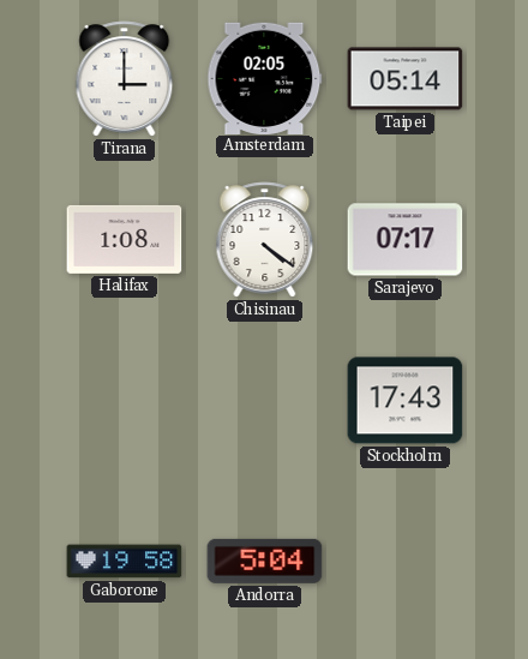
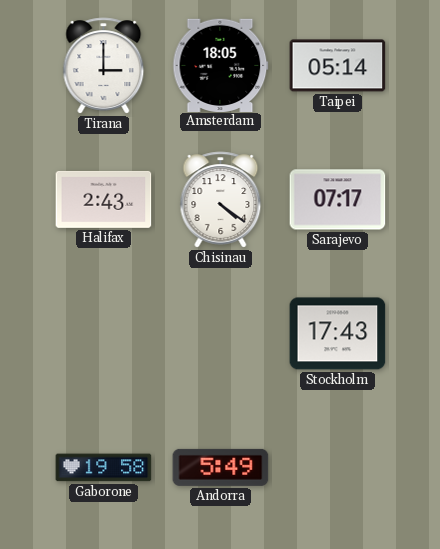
Amsterdam: 02:05 -> 18:05
Halifax: 1:08 -> 2:43
Andorra: 5:04 -> 5:49
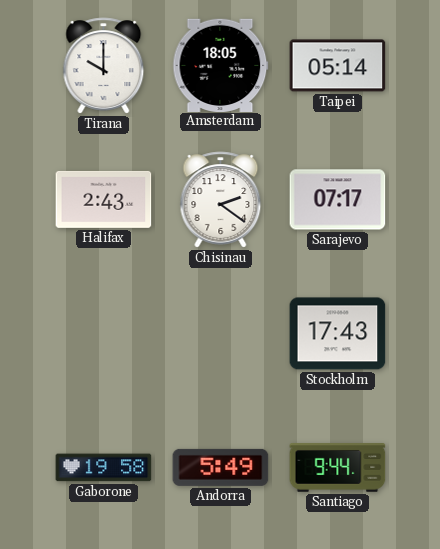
Tirana: 3:00 -> 10:00
Chisinau: 4:21 -> 2:21
Santiago: none -> 9:44
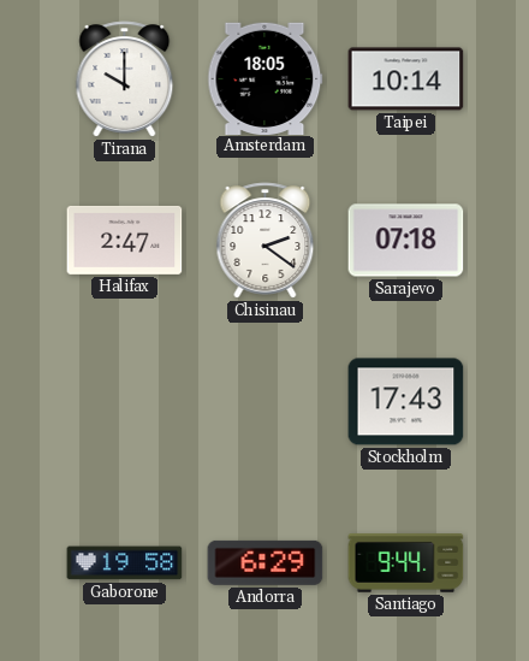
Taipei: 05:14 -> 10:14
Halifax: 2:43 -> 2:47
Sarajevo: 07:17 -> 07:18
Andorra: 5:49 -> 6:29
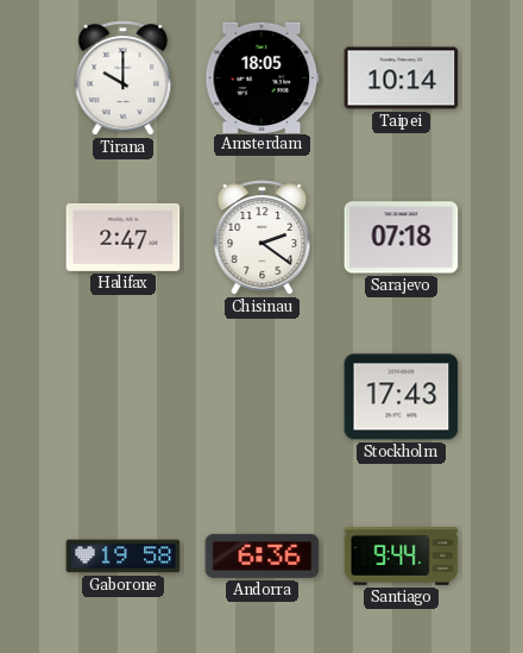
Andorra: 6:29 -> 6:36
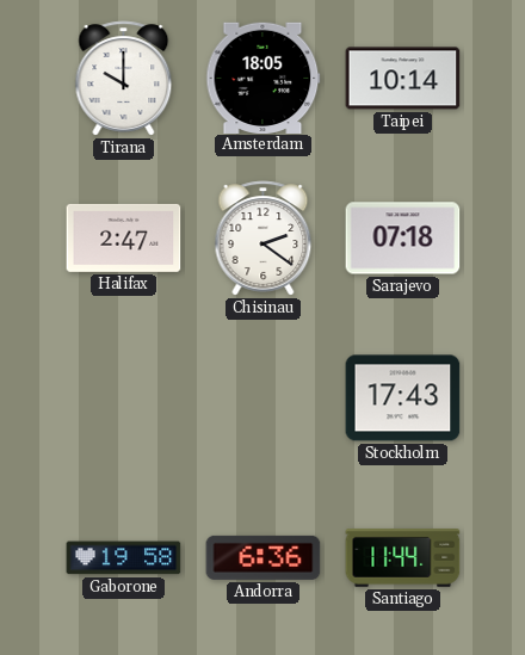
Santiago: 9:44 -> 11:44
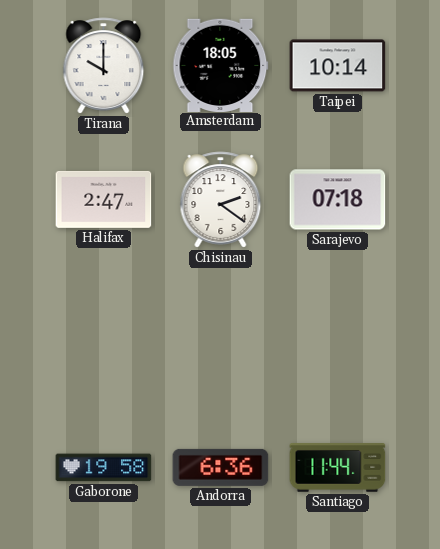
Stockholm: 17:43 -> none
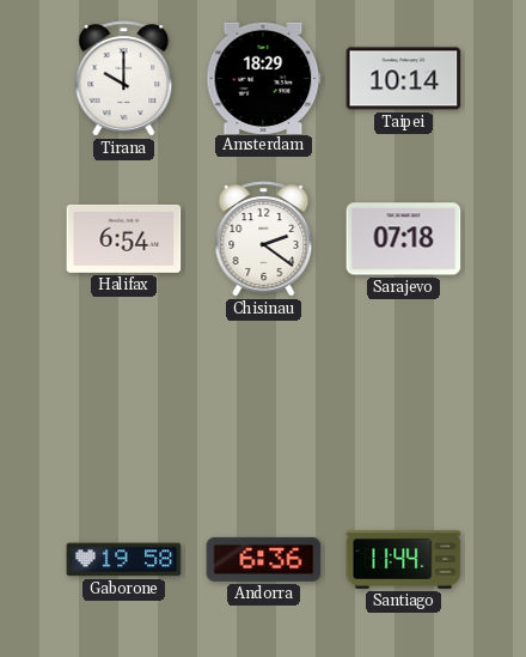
Amsterdam: 18:05 -> 18:29
Halifax: 2:47 -> 6:54
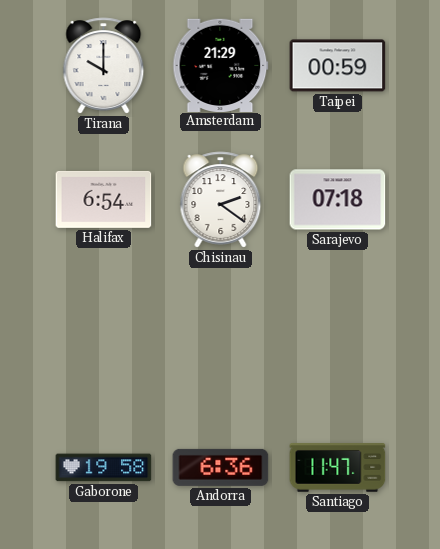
Amsterdam: 18:29 -> 21:29
Taipei: 10:14 -> 00:59
Santiago: 11:44 -> 11:47
